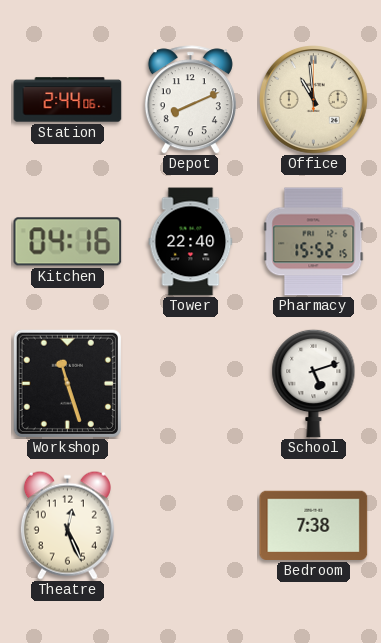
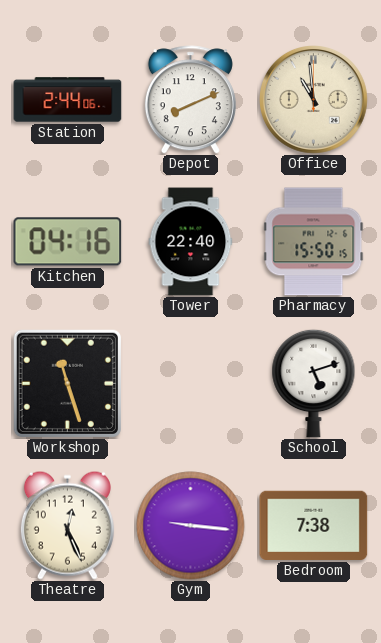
Pharmacy: 15:52 -> 15:50
Gym: none -> 9:16
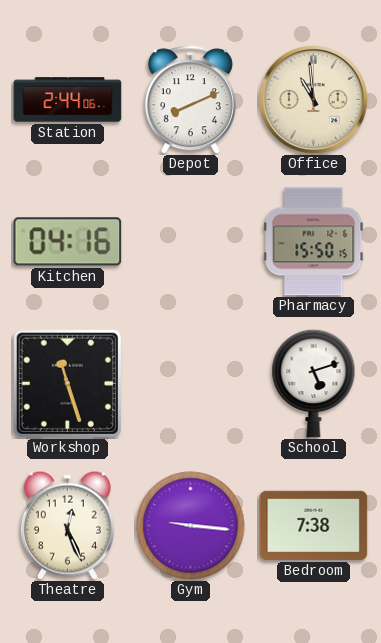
Tower: 22:40 -> none
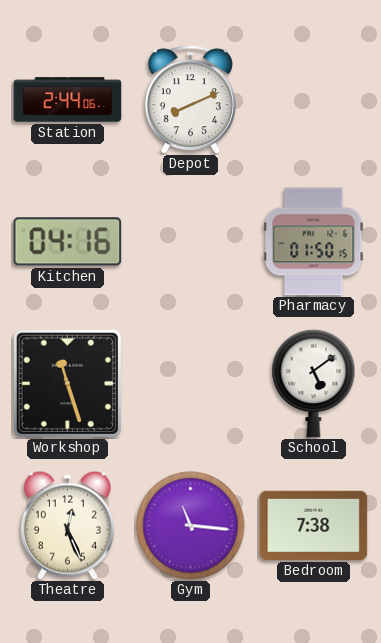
Office: 10:59 -> none
Pharmacy: 15:50 -> 01:50
School: 5:12 -> 5:09
Gym: 9:16 -> 11:16
